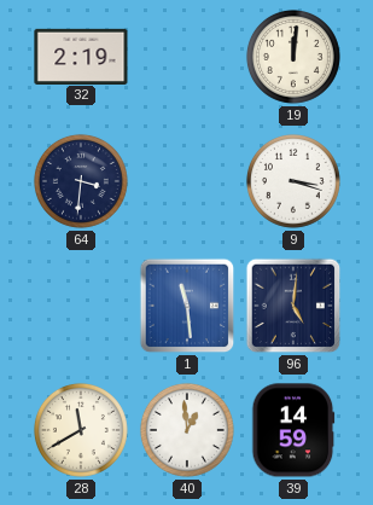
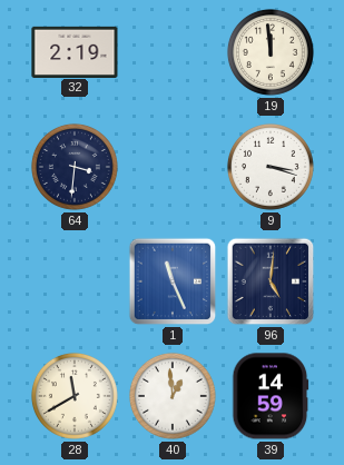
19: 12:01 -> 11:59
1: 11:29 -> 11:26
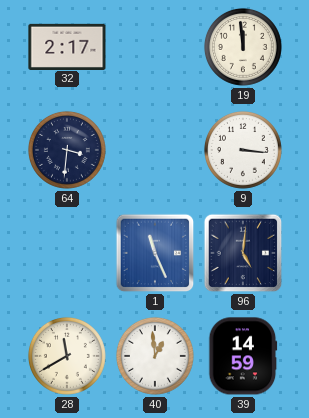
32: 2:19 -> 2:17
9: 3:18 -> 3:16
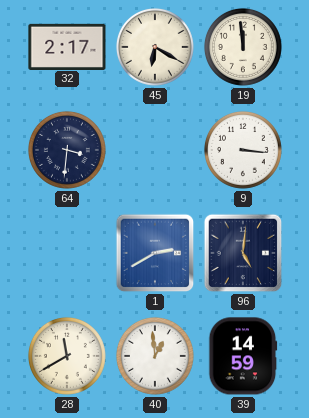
45: none -> 6:20
1: 11:26 -> 2:40
